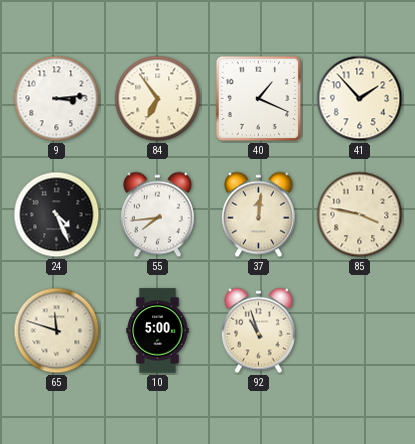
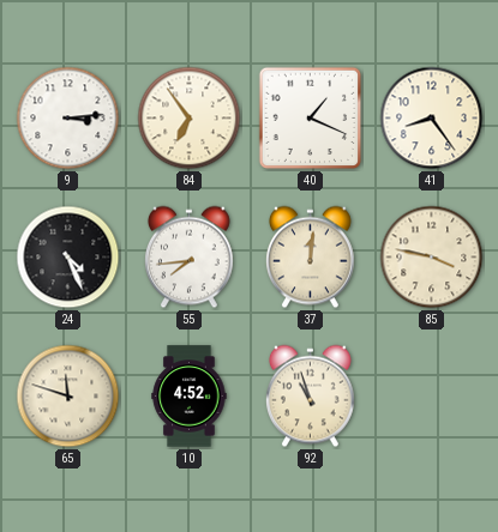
41: 1:53 -> 8:24
10: 5:00 -> 4:52
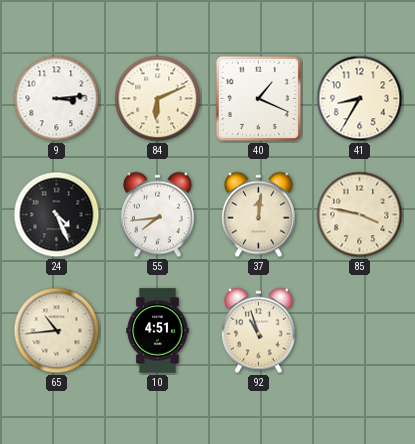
84: 6:54 -> 6:11
41: 8:24 -> 8:35
65: 11:48 -> 10:44
10: 4:52 -> 4:51
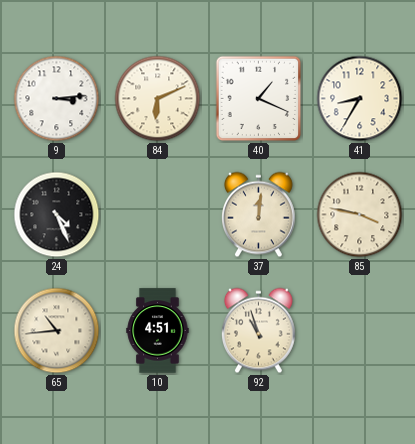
55: 7:44 -> none
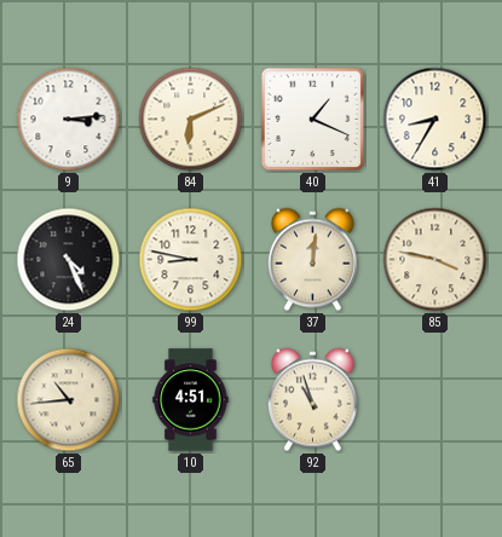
99: none -> 8:47
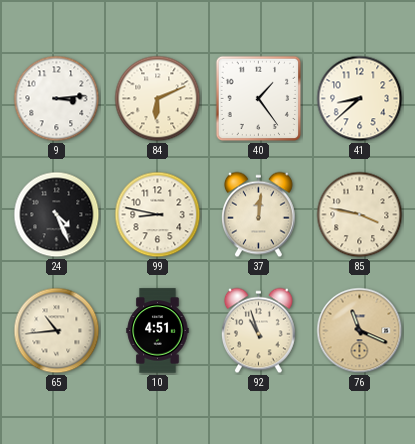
40: 1:19 -> 1:24
41: 8:35 -> 8:38
76: none -> 11:19
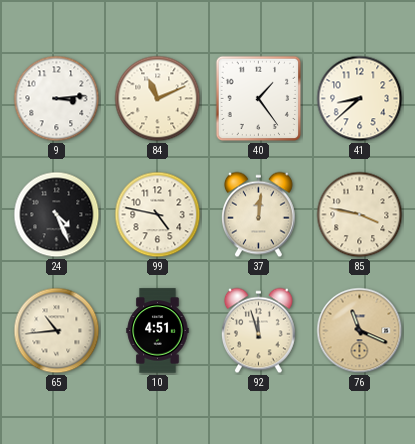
84: 6:11 -> 11:11
99: 8:47 -> 4:47
92: 10:57 -> 11:57
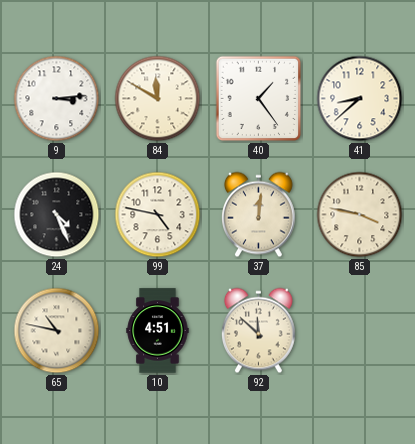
84: 11:11 -> 11:50
65: 10:44 -> 10:47
92: 11:57 -> 11:52
76: 11:19 -> none
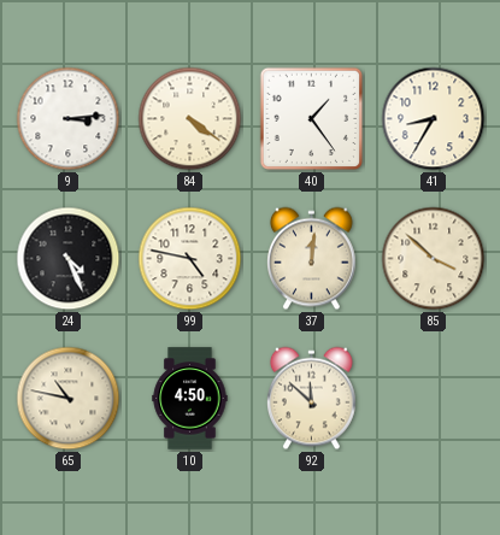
84: 11:50 -> 4:21
41: 8:38 -> 8:35
85: 3:47 -> 3:52
10: 4:51 -> 4:50
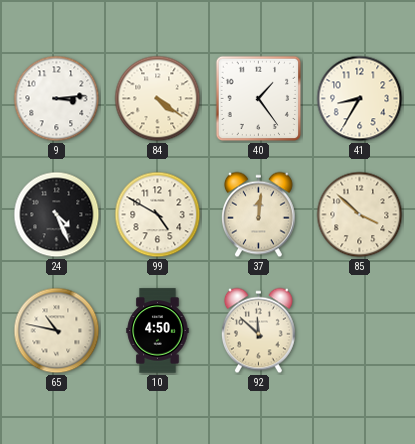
99: 4:47 -> 4:50
